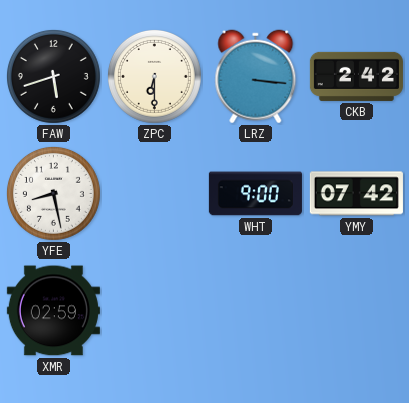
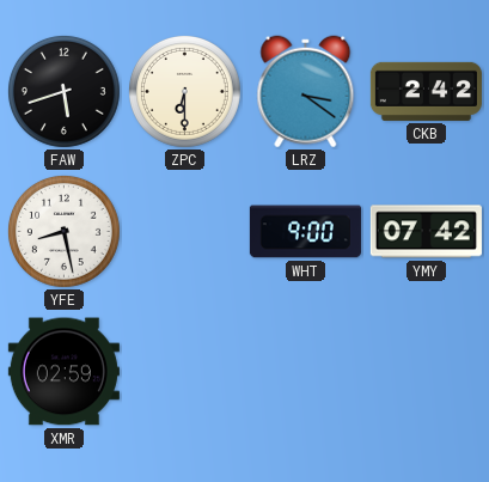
LRZ: 3:16 -> 3:21
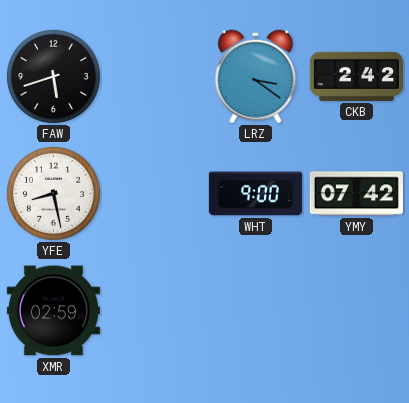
ZPC: 6:30 -> none
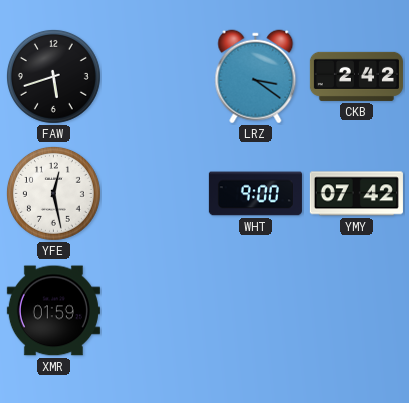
YFE: 8:28 -> 12:28
XMR: 02:59 -> 01:59
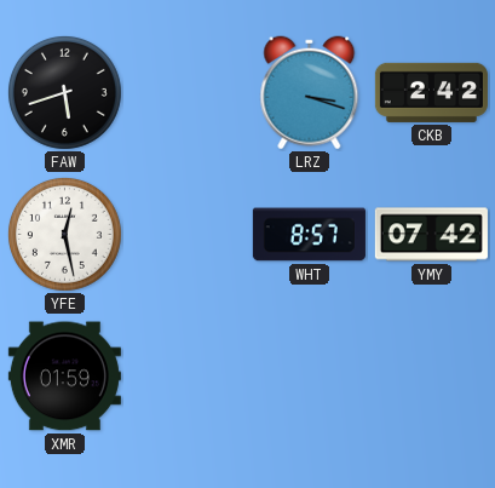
LRZ: 3:21 -> 3:18
WHT: 9:00 -> 8:57
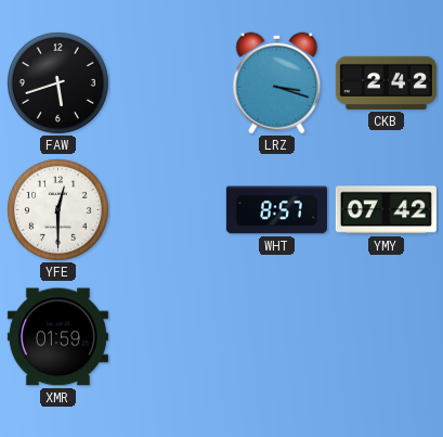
YFE: 12:28 -> 12:30
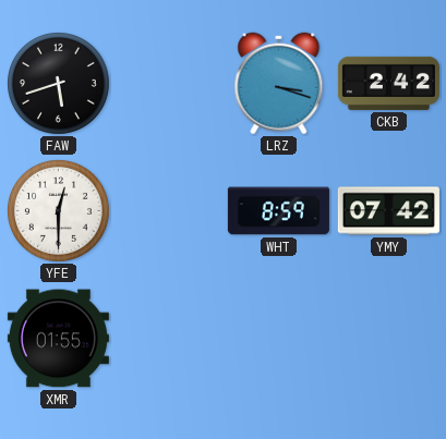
WHT: 8:57 -> 8:59
XMR: 01:59 -> 01:55
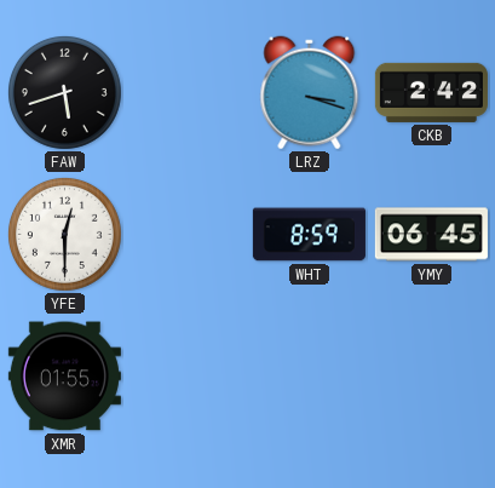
YMY: 07:42 -> 06:45
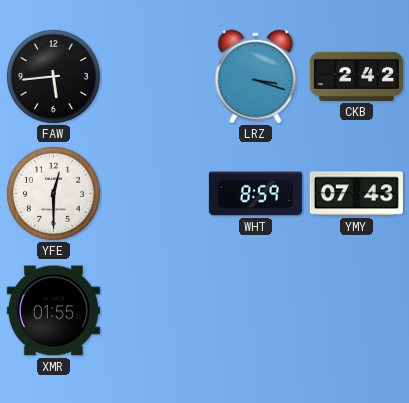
FAW: 5:42 -> 5:44
YMY: 06:45 -> 07:43
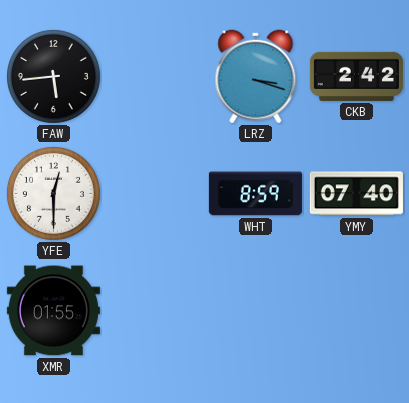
YMY: 07:43 -> 07:40
